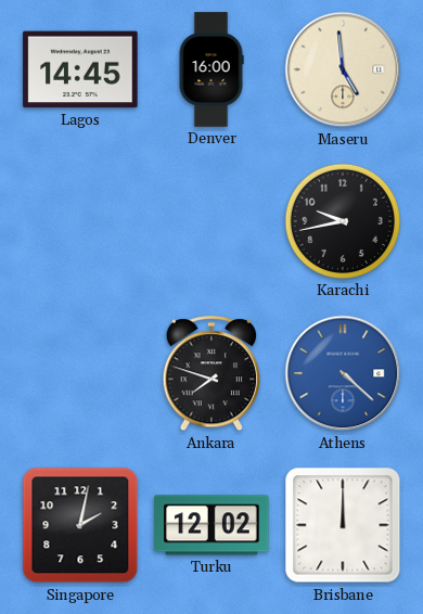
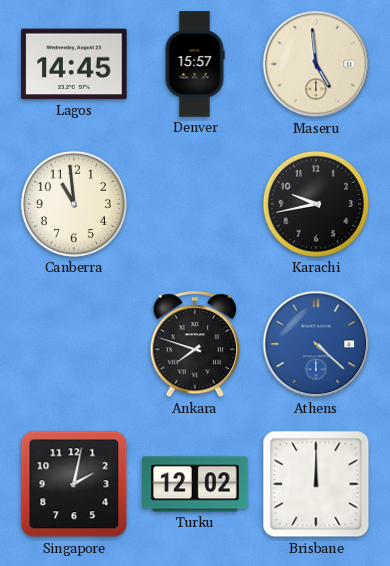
Denver: 16:00 -> 15:57
Canberra: none -> 10:59
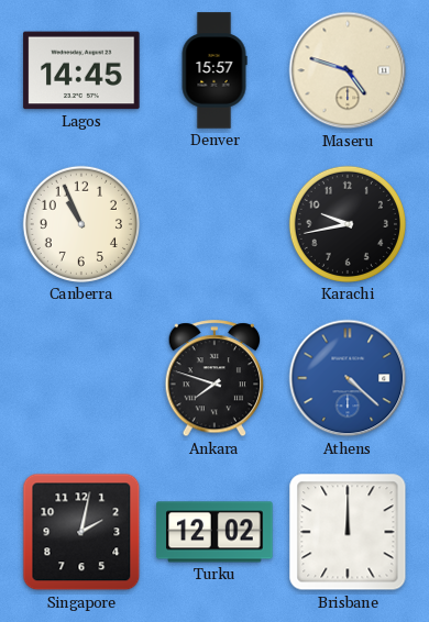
Maseru: 4:59 -> 4:48
Canberra: 10:59 -> 10:56
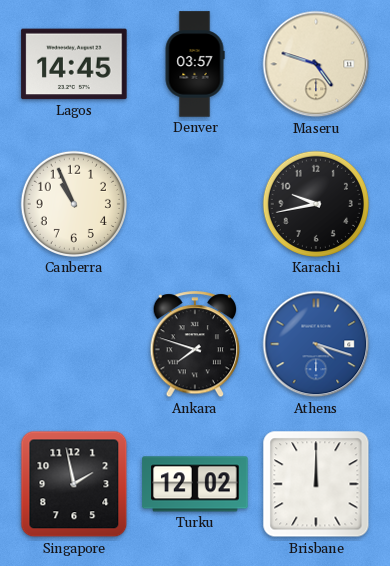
Denver: 15:57 -> 03:57
Athens: 4:22 -> 4:18
Singapore: 2:02 -> 1:58
